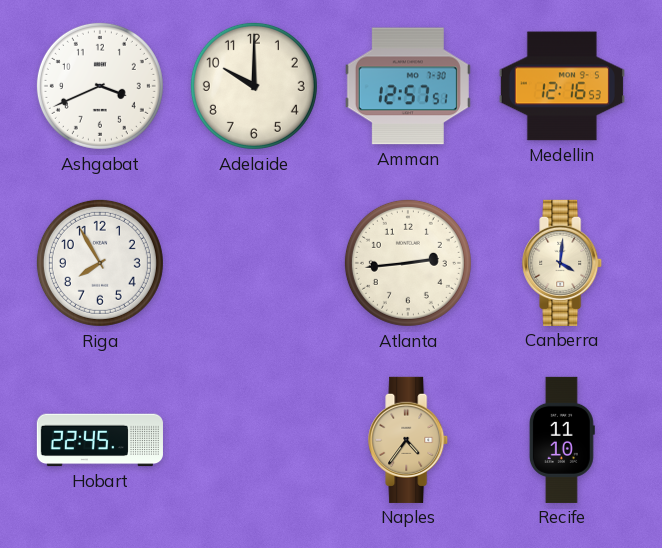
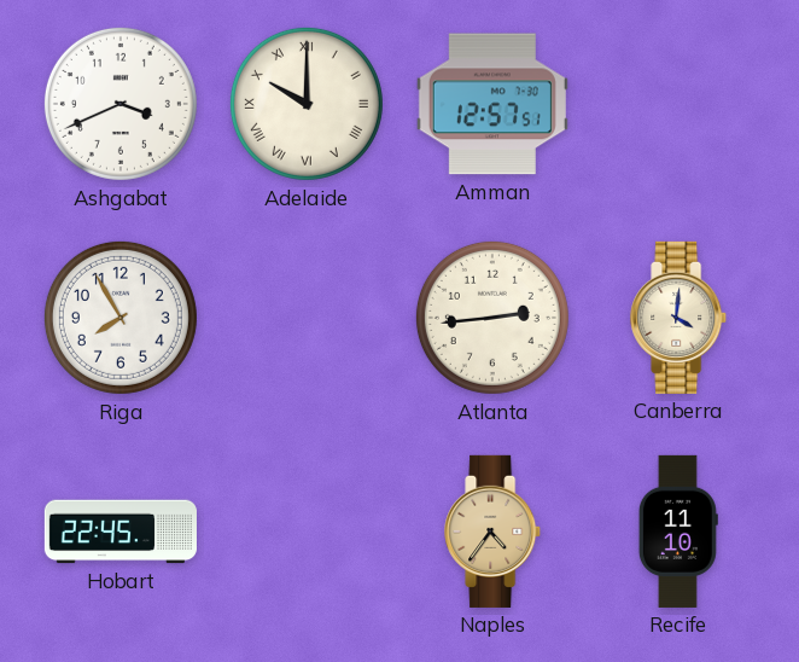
Adelaide numerals: Arabic -> Roman
Medellin: 12:16 -> none
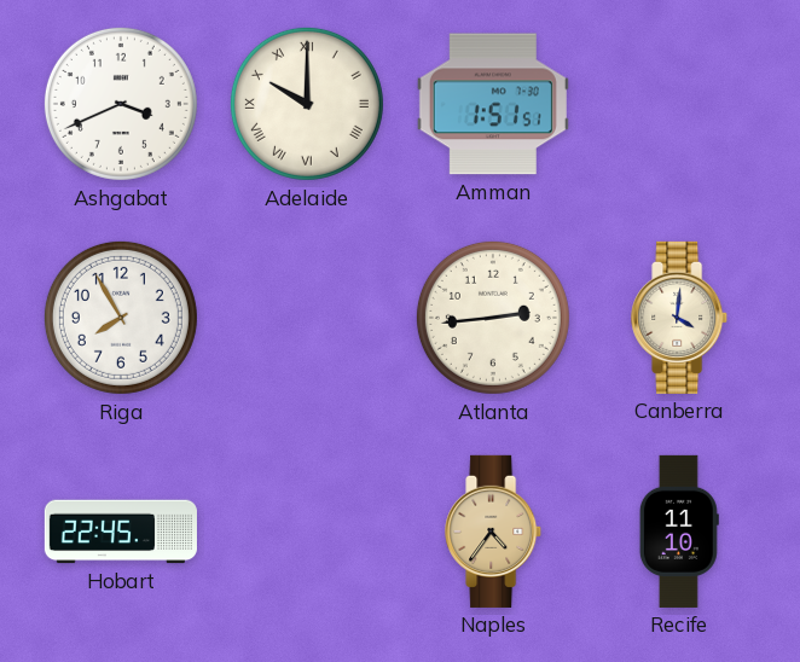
Amman: 12:57 -> 1:51
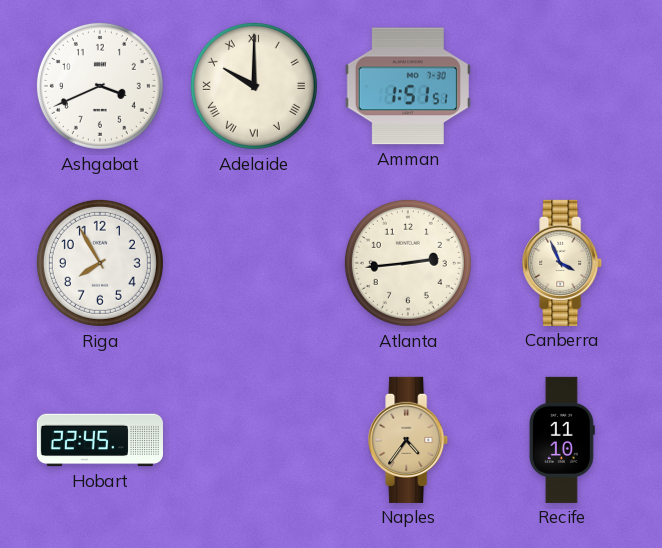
Canberra: 4:01 -> 3:56
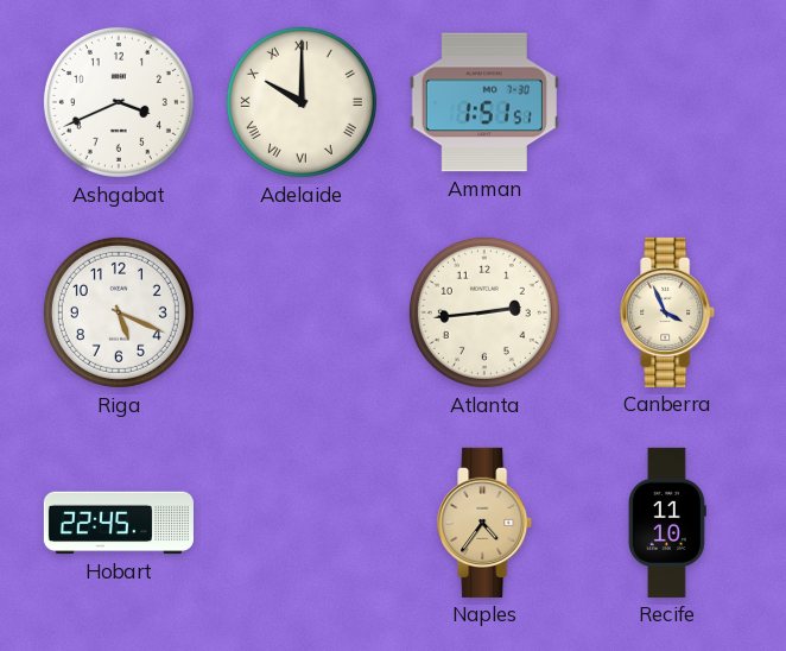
Riga: 7:55 -> 5:19
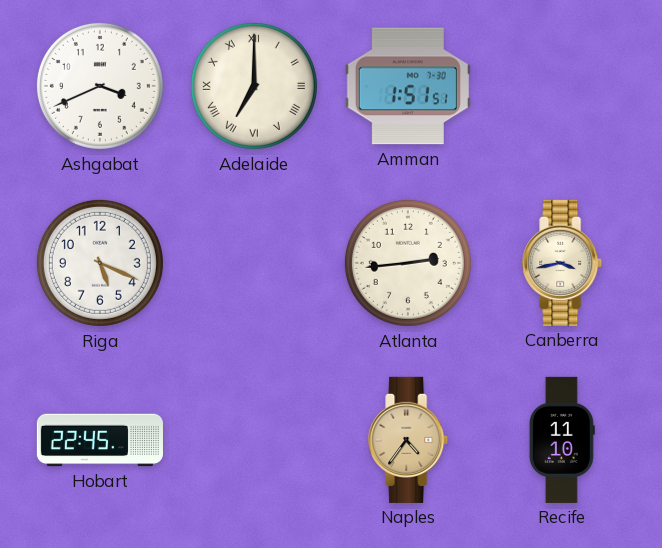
Adelaide: 10:00 -> 7:00
Canberra: 3:56 -> 3:43
